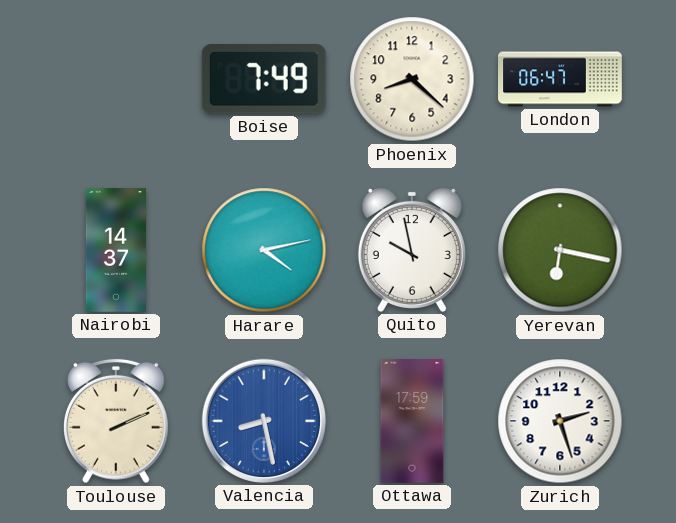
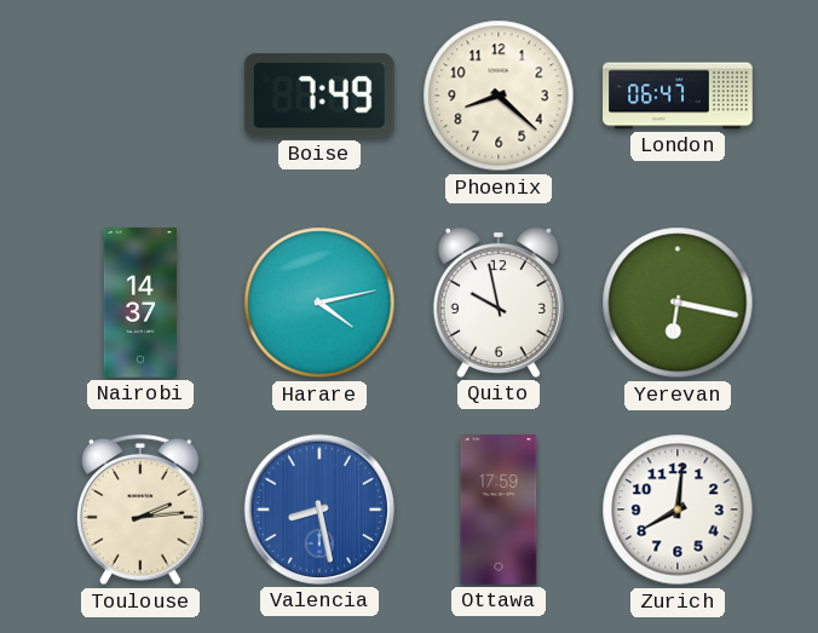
Toulouse: 2:11 -> 2:14
Zurich: 2:27 -> 8:01
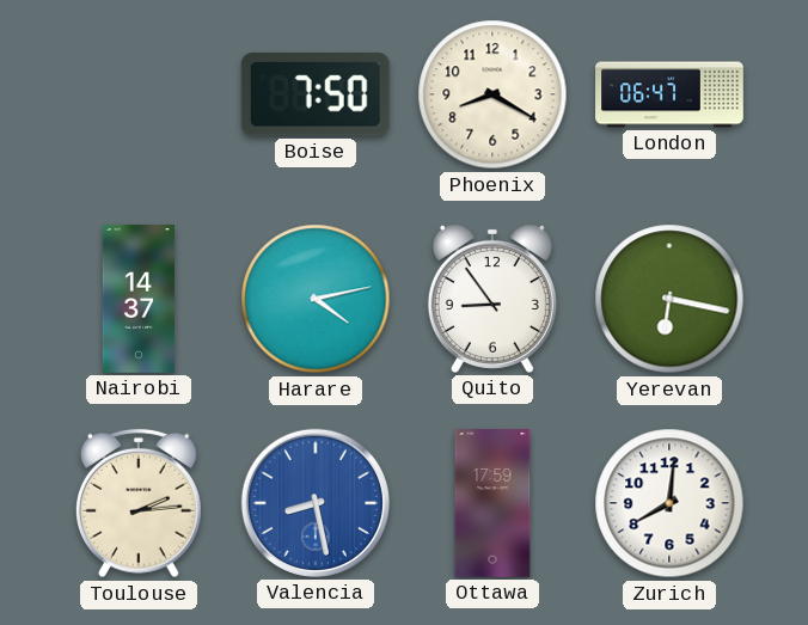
Boise: 7:49 -> 7:50
Phoenix: 8:22 -> 8:20
Quito: 9:58 -> 8:54
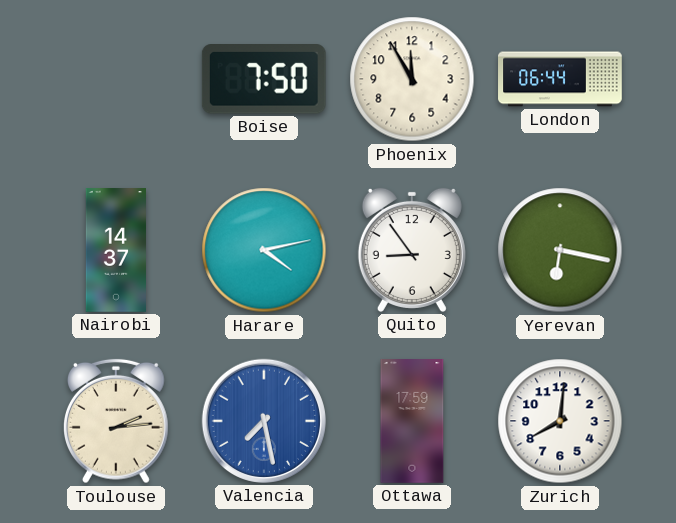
Phoenix: 8:20 -> 11:55
London: 06:47 -> 06:44
Valencia: 8:28 -> 7:28
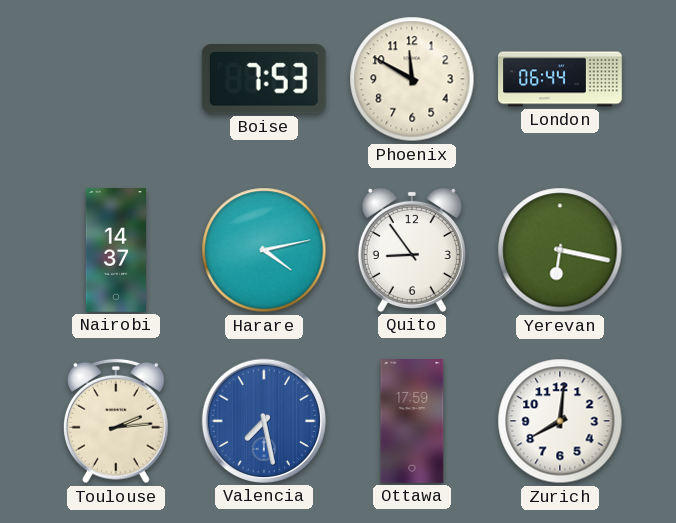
Boise: 7:50 -> 7:53
Phoenix: 11:55 -> 11:50
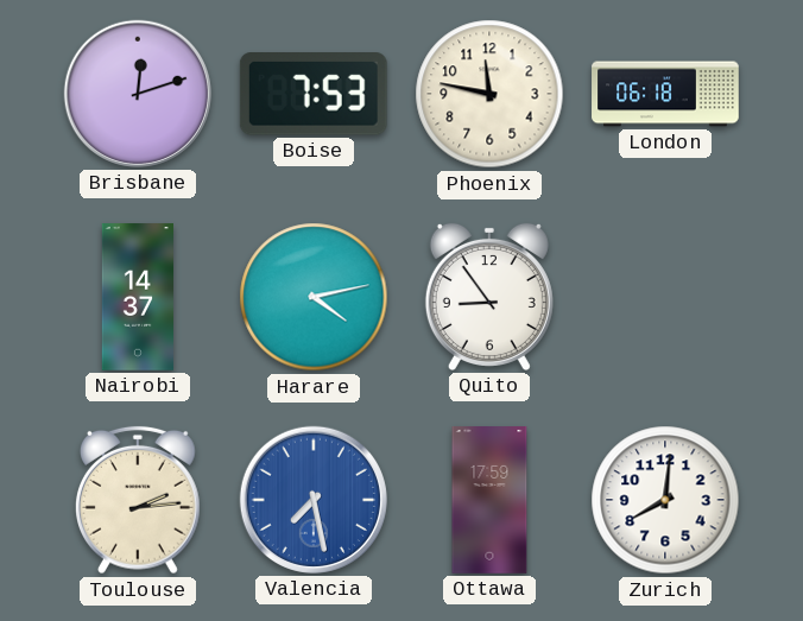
Brisbane: none -> 12:12
Phoenix: 11:50 -> 11:47
London: 06:44 -> 06:18
Yerevan: 6:17 -> none
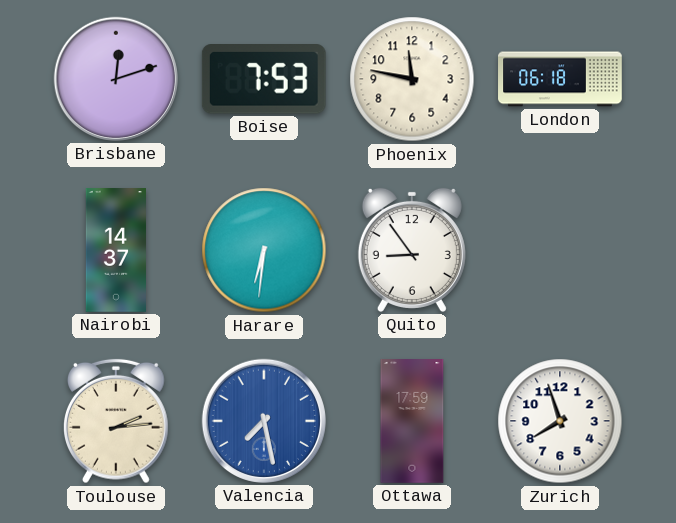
Harare: 4:13 -> 6:31
Zurich: 8:01 -> 7:57
